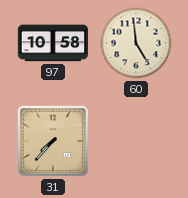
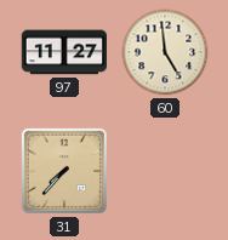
97: 10:58 -> 11:27
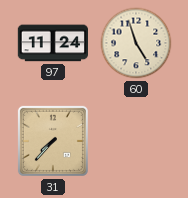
97: 11:27 -> 11:24
60: 4:59 -> 4:57
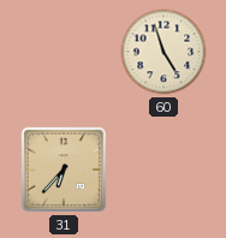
97: 11:24 -> none
31: 7:37 -> 6:37
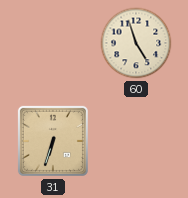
31: 6:37 -> 6:33
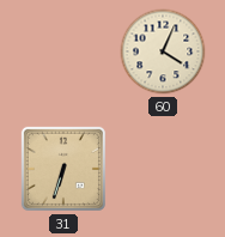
60: 4:57 -> 4:04
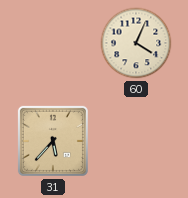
31: 6:33 -> 5:37
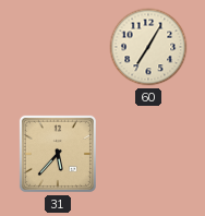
60: 4:04 -> 7:05
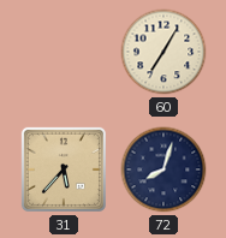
72: none -> 8:03
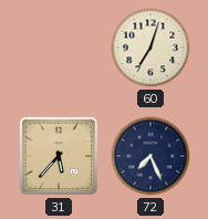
60: 7:05 -> 7:03
72: 8:03 -> 7:26
